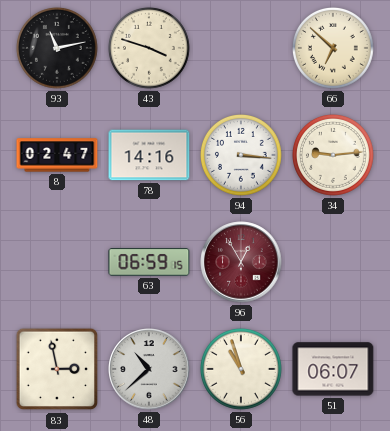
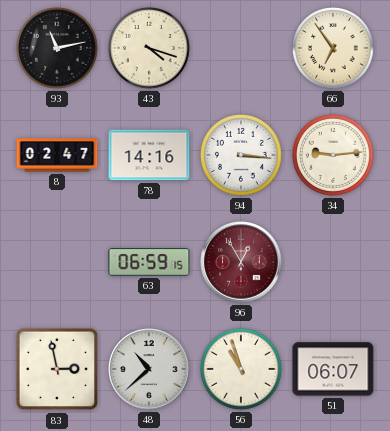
43: 3:48 -> 4:18
66: 6:52 -> 6:54
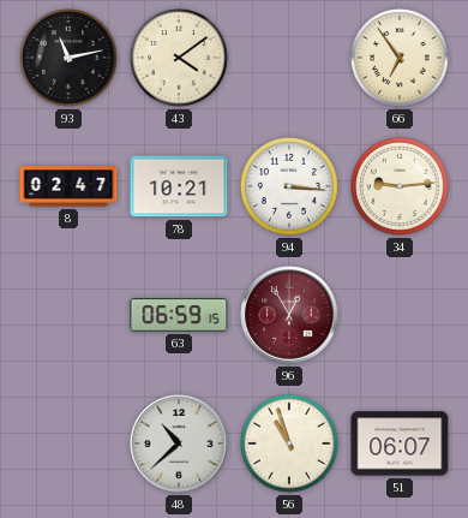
43: 4:18 -> 4:09
78: 14:16 -> 10:21
83: 2:58 -> none
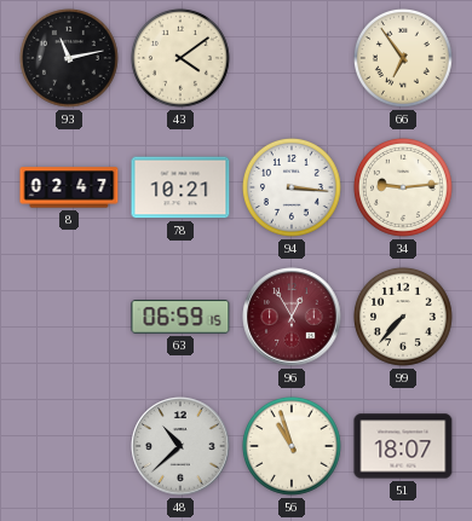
99: none -> 7:37
51: 06:07 -> 18:07
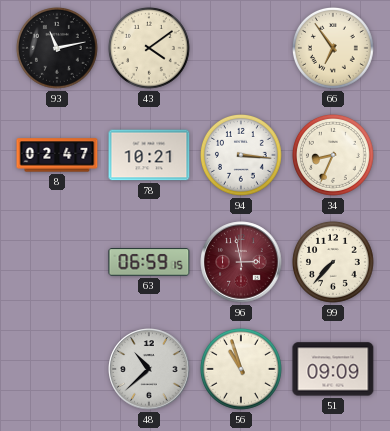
34: 9:14 -> 8:34
96: 12:55 -> 2:58
51: 18:07 -> 09:09
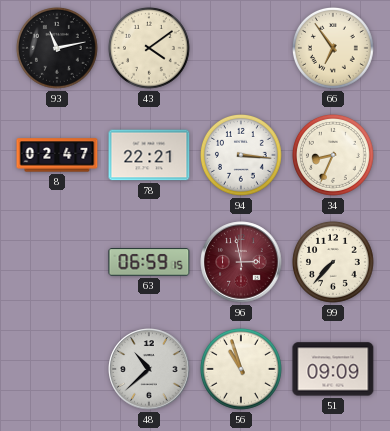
78: 10:21 -> 22:21
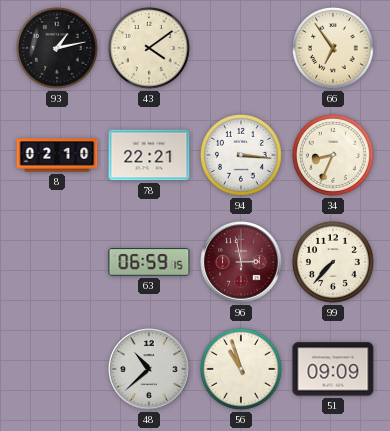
93: 11:13 -> 1:13
8: 02:47 -> 02:10
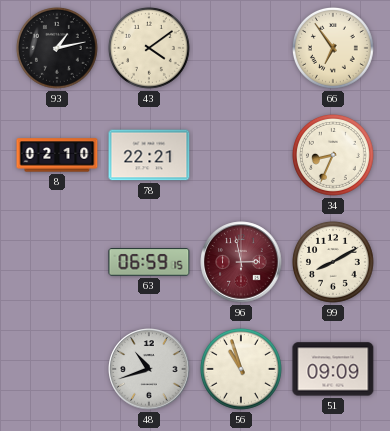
94: 3:16 -> none
99: 7:37 -> 8:10
48: 10:38 -> 10:42
